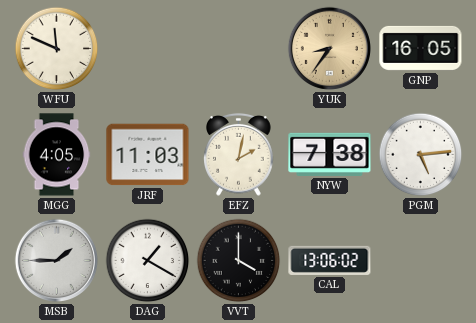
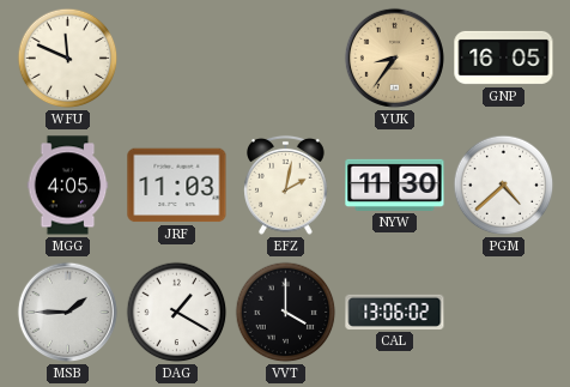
NYW: 7:38 -> 11:30
PGM: 5:14 -> 4:38
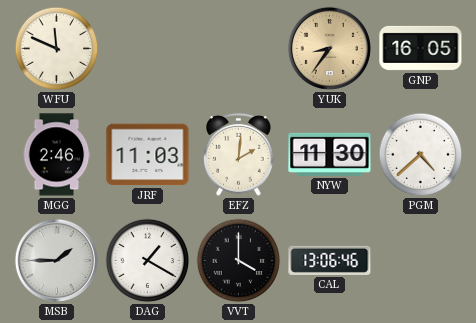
MGG: 4:05 -> 2:46
EFZ: 2:02 -> 2:01
CAL: 13:06:02 -> 13:06:46
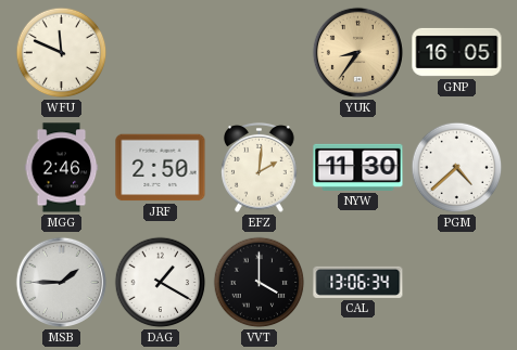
JRF: 11:03 -> 2:50
CAL: 13:06:46 -> 13:06:34
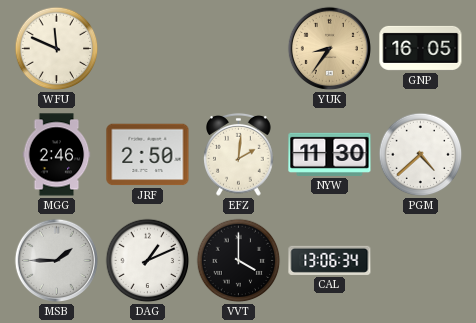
DAG: 1:20 -> 1:11
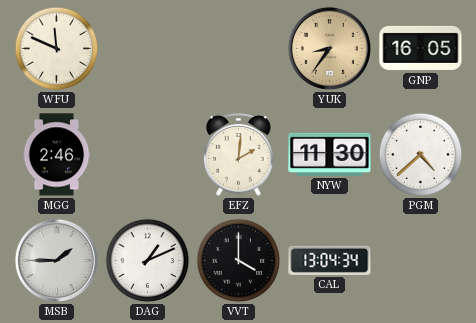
JRF: 2:50 -> none
CAL: 13:06 -> 13:04
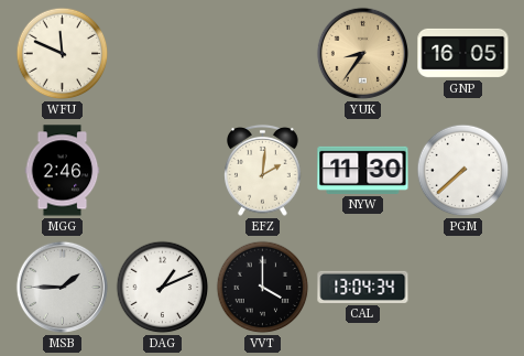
PGM: 4:38 -> 7:38
